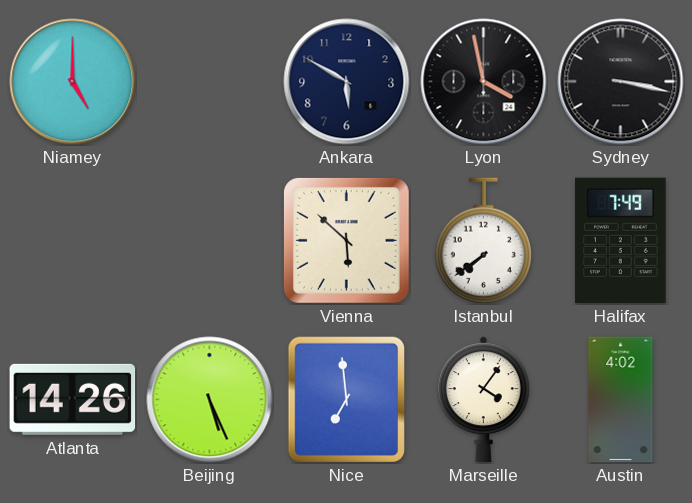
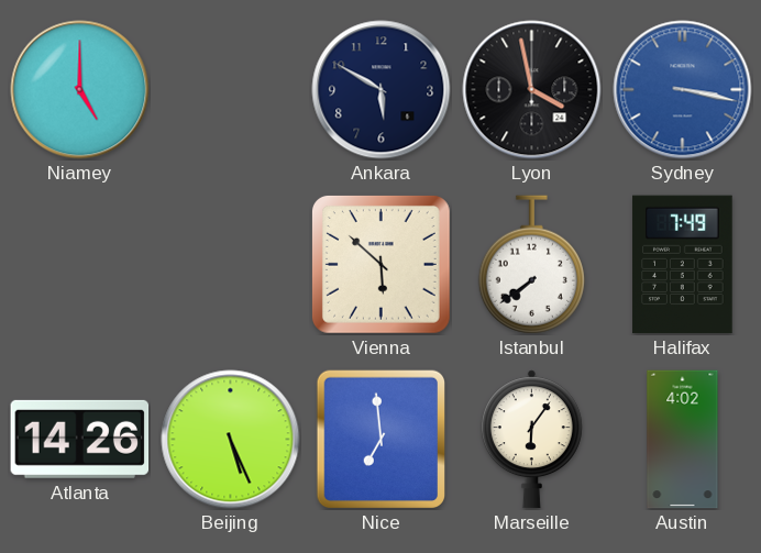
Sydney dial: black -> blue
Marseille: 4:06 -> 6:06
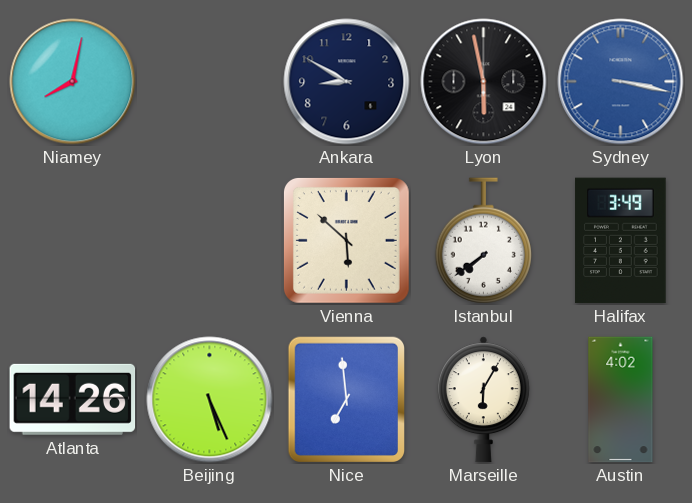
Niamey: 5:00 -> 8:02
Ankara: 5:50 -> 8:50
Lyon: 3:58 -> 5:58
Halifax: 7:49 -> 3:49
Marseille: 6:06 -> 6:05
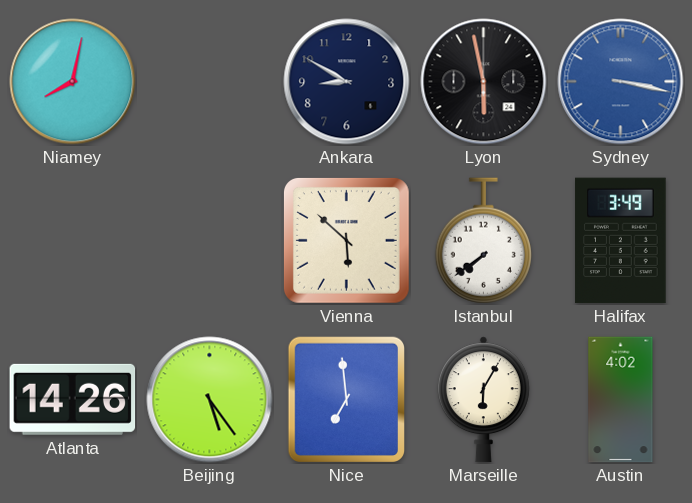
Beijing: 5:26 -> 5:24
